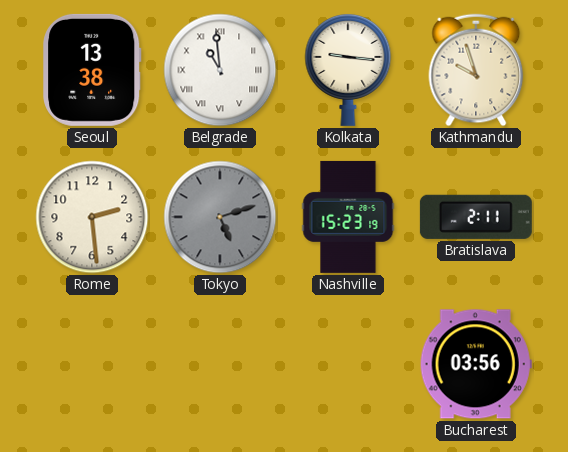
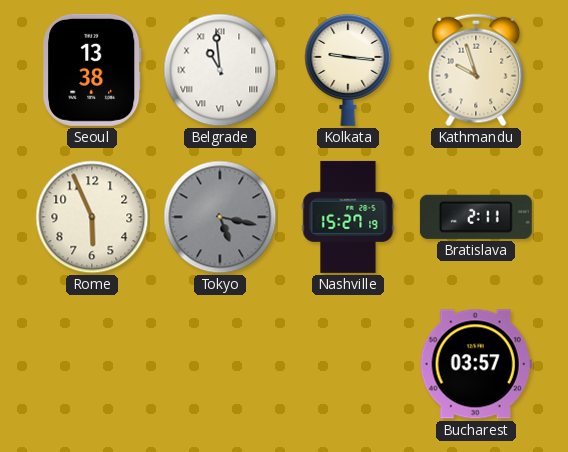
Rome: 2:29 -> 5:56
Tokyo: 5:12 -> 5:17
Nashville: 15:23 -> 15:27
Bucharest: 03:56 -> 03:57
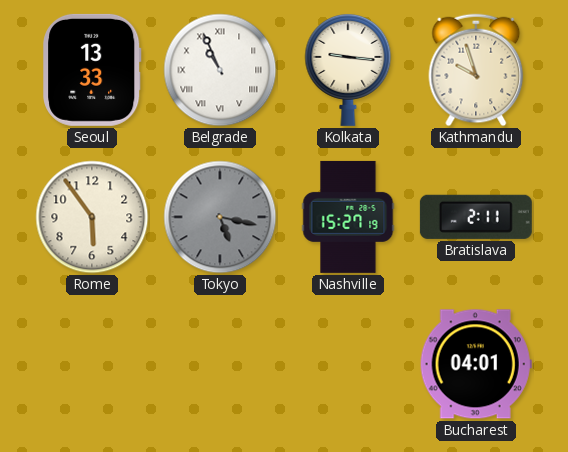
Seoul: 13:38 -> 13:33
Belgrade: 10:59 -> 10:56
Rome: 5:56 -> 5:54
Bucharest: 03:57 -> 04:01
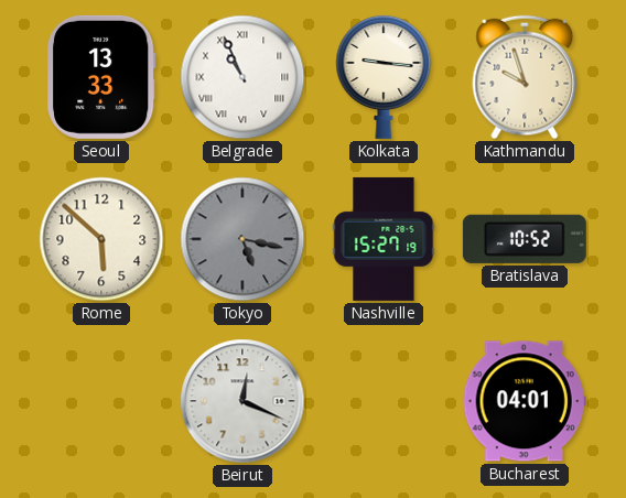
Rome: 5:54 -> 5:52
Bratislava: 2:11 -> 10:52
Beirut: none -> 12:19
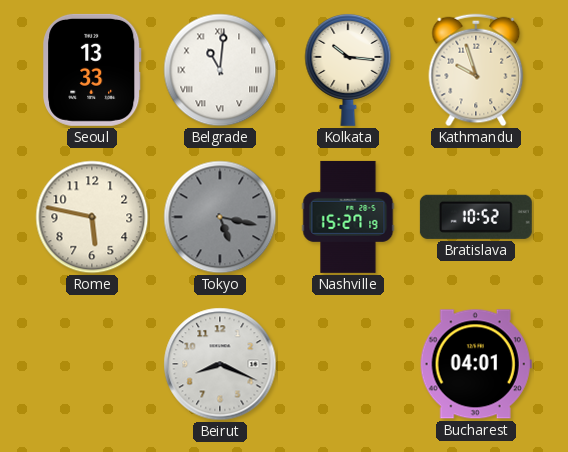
Belgrade: 10:56 -> 11:01
Kolkata: 9:16 -> 10:16
Rome: 5:52 -> 5:47
Beirut: 12:19 -> 8:19
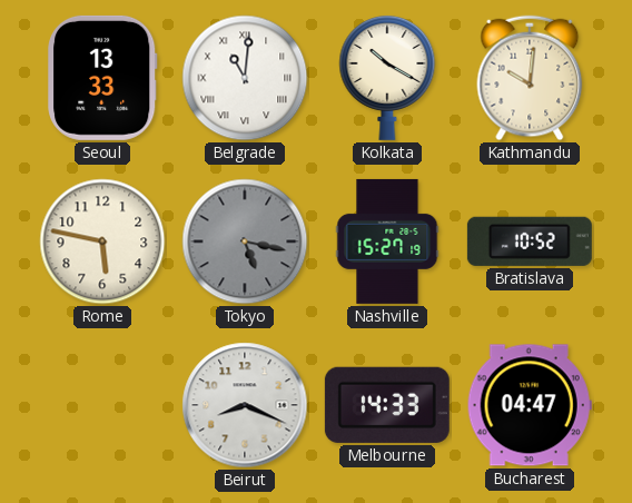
Kolkata: 10:16 -> 10:20
Kathmandu: 9:57 -> 10:01
Melbourne: none -> 14:33
Bucharest: 04:01 -> 04:47
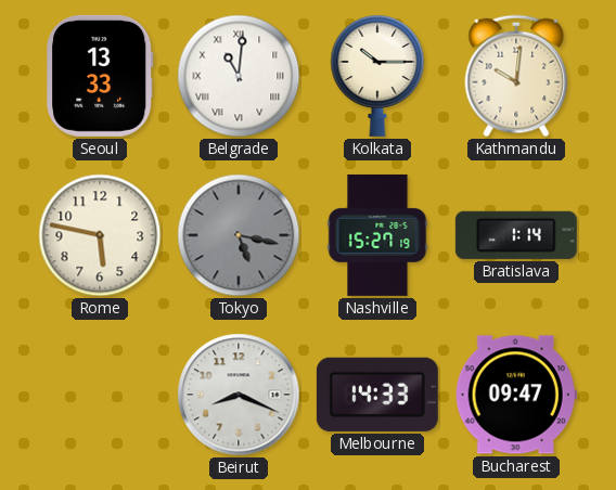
Kolkata: 10:20 -> 10:15
Bratislava: 10:52 -> 1:14
Bucharest: 04:47 -> 09:47
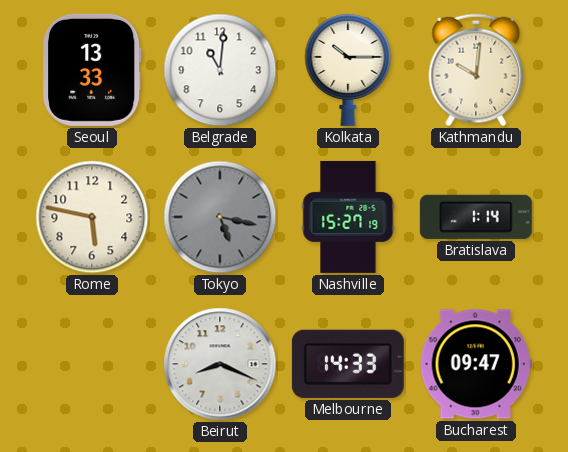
Belgrade numerals: Roman -> Arabic
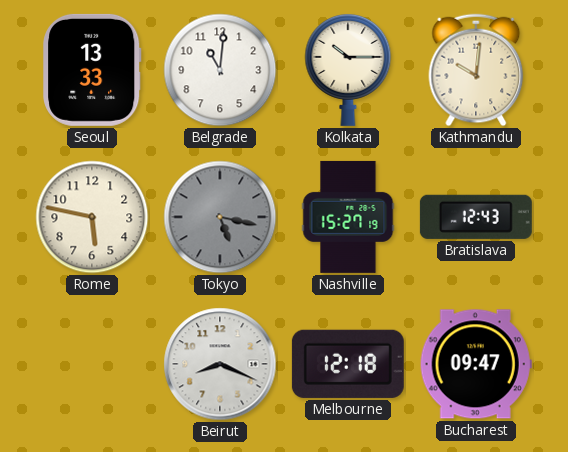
Bratislava: 1:14 -> 12:43
Melbourne: 14:33 -> 12:18
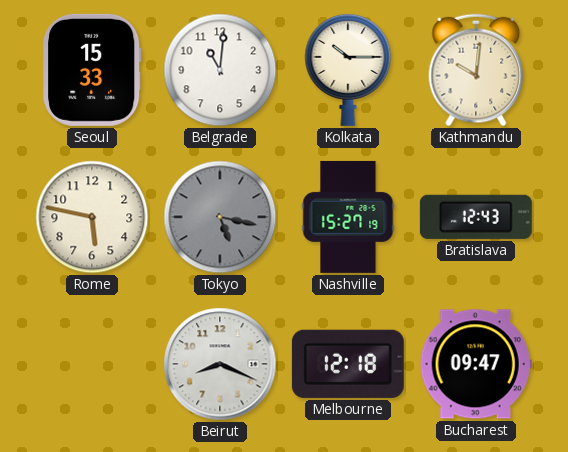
Seoul: 13:33 -> 15:33
